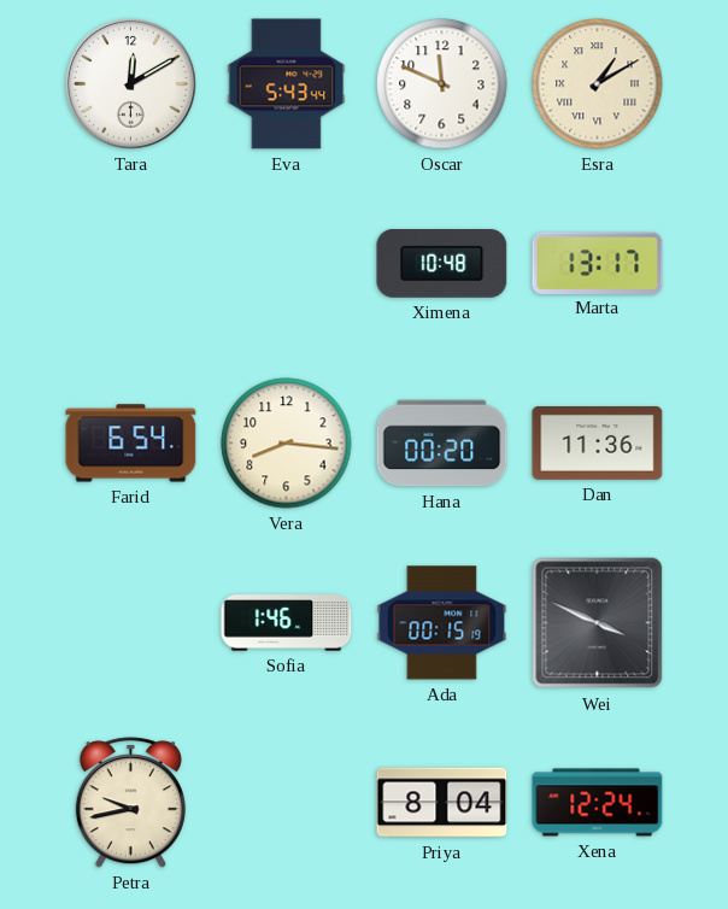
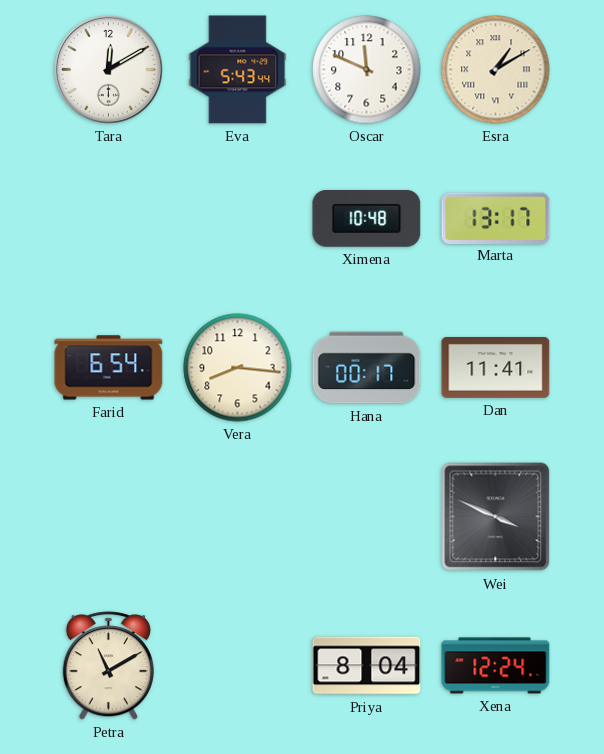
Hana: 00:20 -> 00:17
Dan: 11:36 -> 11:41
Sofia: 1:46 -> none
Ada: 00:15 -> none
Petra: 9:43 -> 11:10
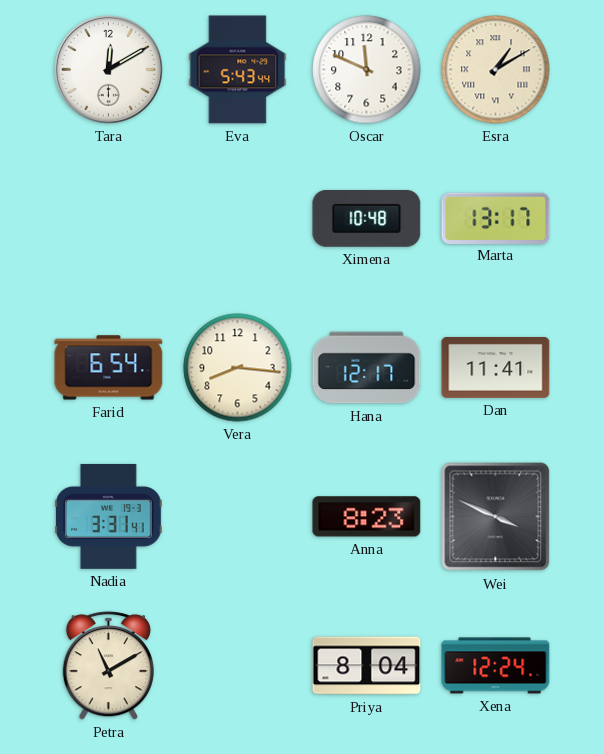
Hana: 00:17 -> 12:17
Nadia: none -> 3:31
Anna: none -> 8:23
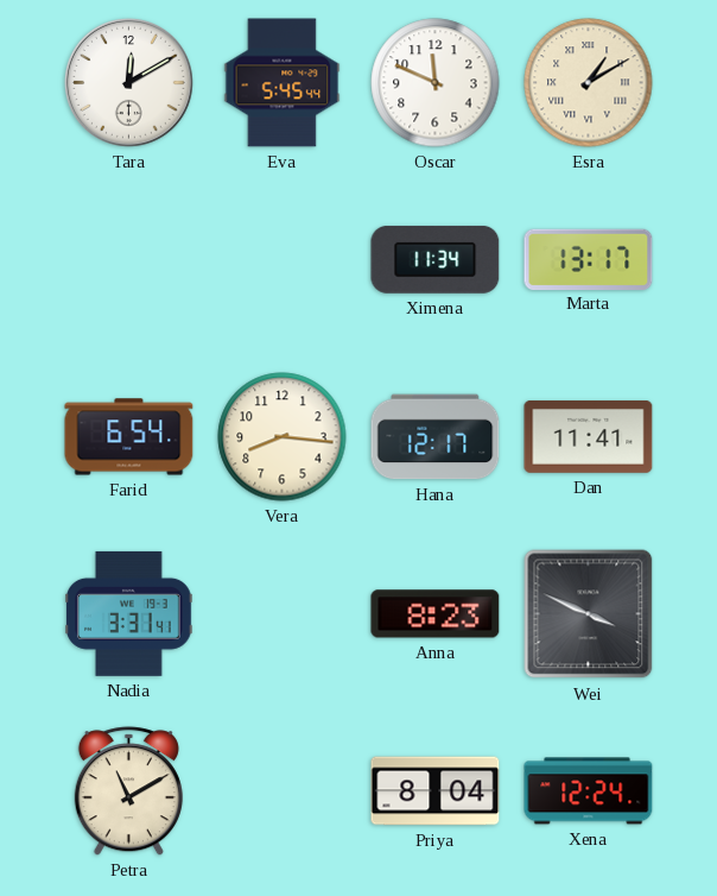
Eva: 5:43 -> 5:45
Ximena: 10:48 -> 11:34
